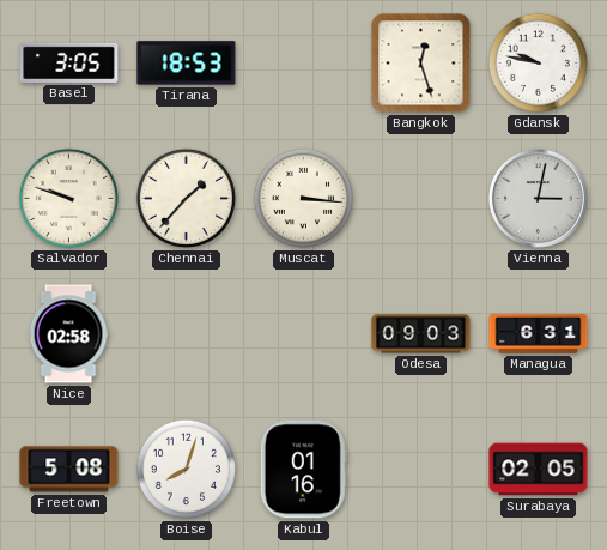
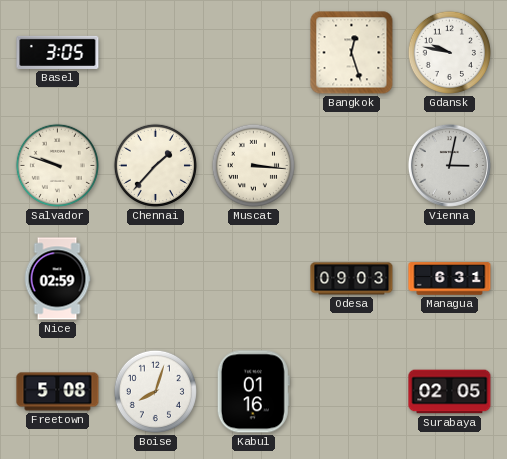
Tirana: 18:53 -> none
Nice: 02:58 -> 02:59
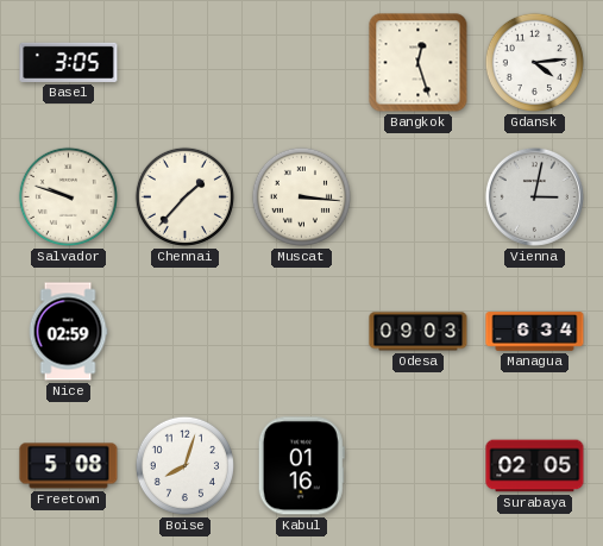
Gdansk: 9:47 -> 4:14
Managua: 6:31 -> 6:34
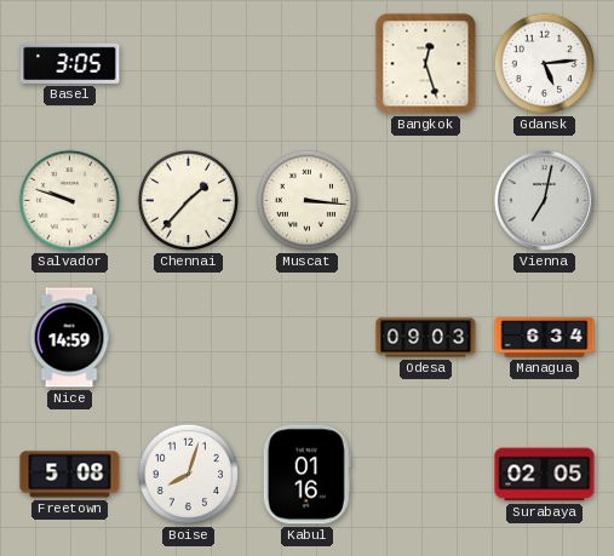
Gdansk: 4:14 -> 5:14
Vienna: 3:02 -> 7:02
Nice: 02:59 -> 14:59
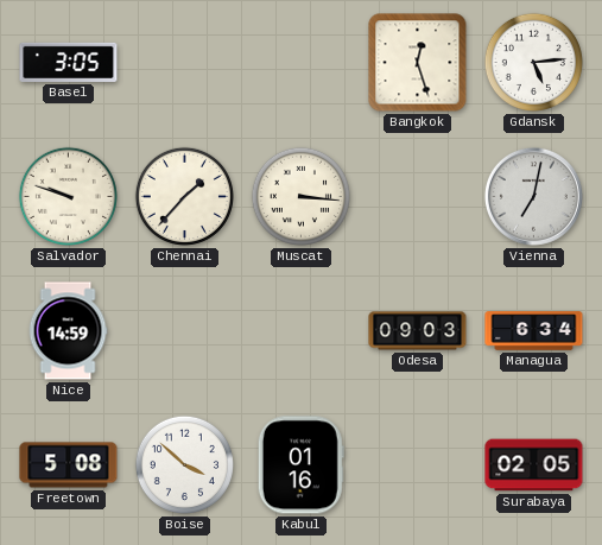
Boise: 8:03 -> 3:52
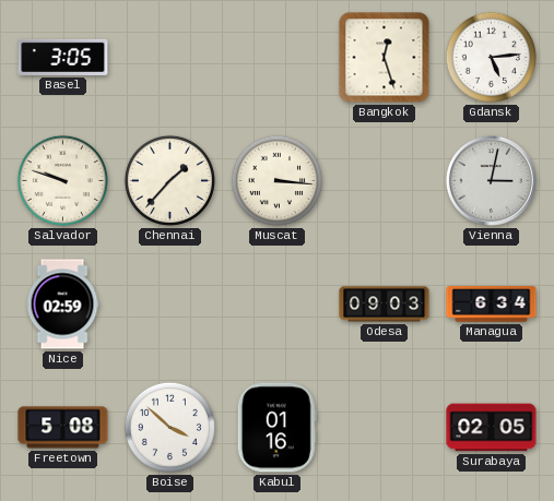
Vienna: 7:02 -> 3:02
Nice: 14:59 -> 02:59
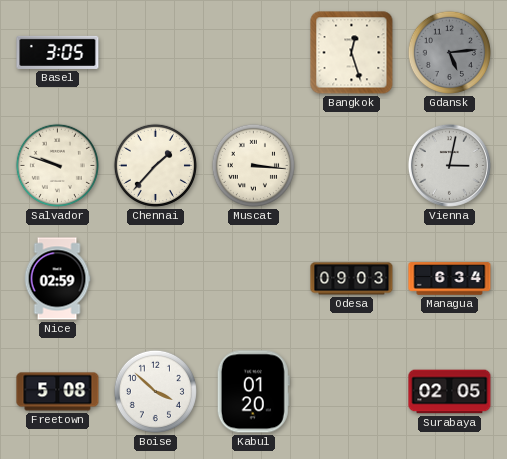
Gdansk dial: white -> grey
Kabul: 01:16 -> 01:20
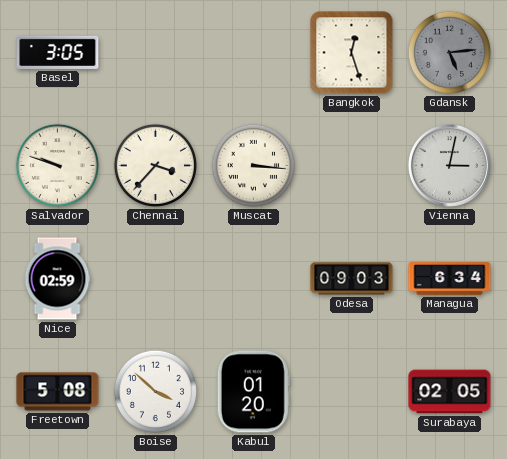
Chennai: 1:37 -> 3:37
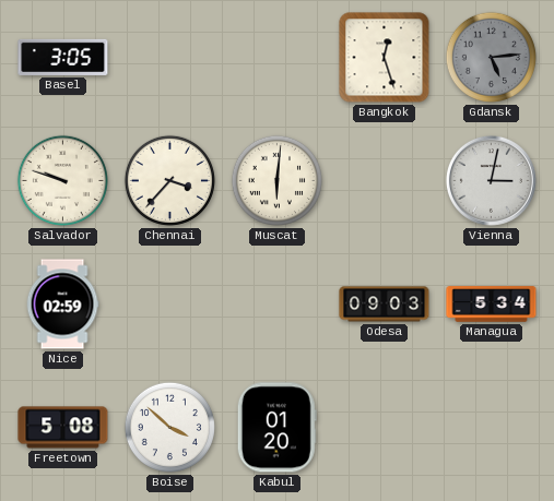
Muscat: 3:16 -> 6:01
Managua: 6:34 -> 5:34
Surabaya: 02:05 -> none
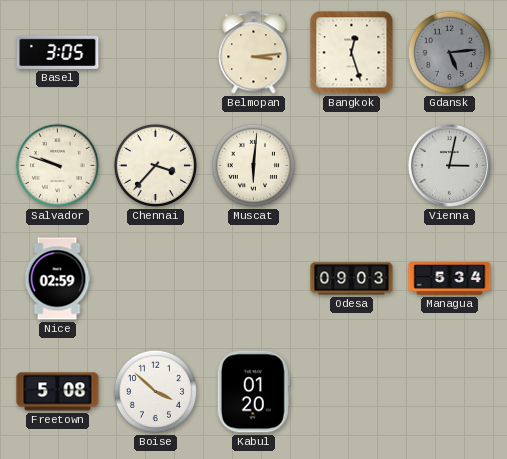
Belmopan: none -> 3:14
